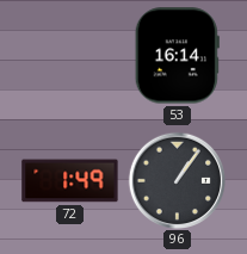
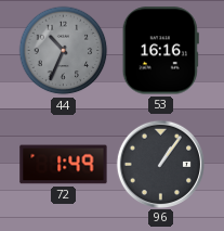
44: none -> 10:34
53: 16:14 -> 16:16
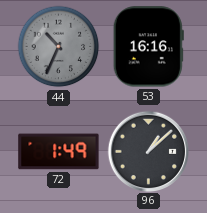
96: 1:06 -> 1:08
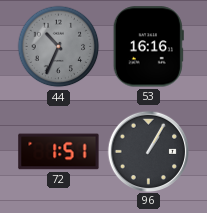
72: 1:49 -> 1:51
96: 1:08 -> 1:05
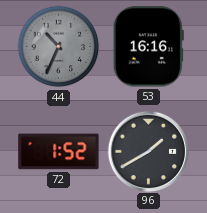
72: 1:51 -> 1:52
96: 1:05 -> 1:40
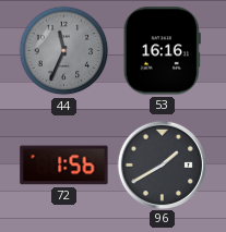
44: 10:34 -> 11:34
72: 1:52 -> 1:56
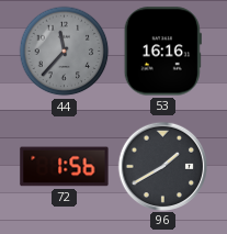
44: 11:34 -> 11:37
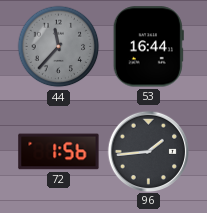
53: 16:16 -> 16:44
96: 1:40 -> 1:44
